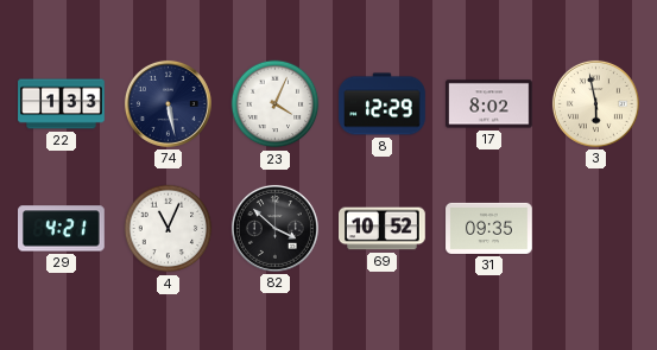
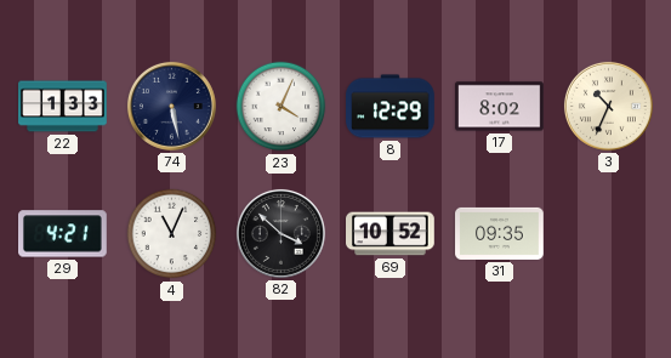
3: 5:58 -> 10:34
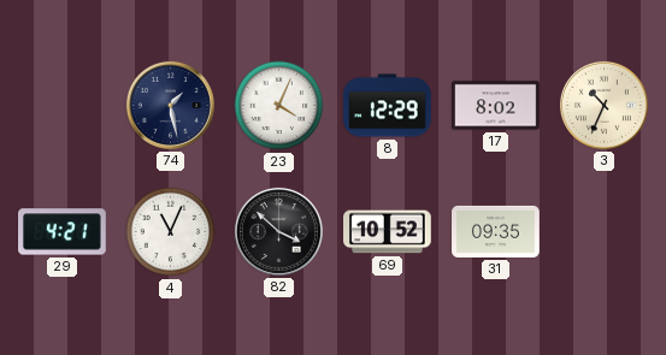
22: 1:33 -> none
74: 5:28 -> 1:28
